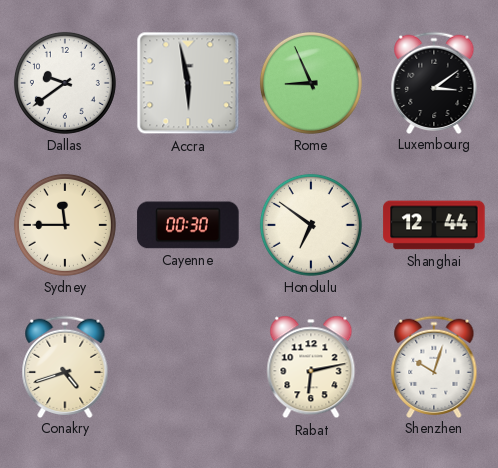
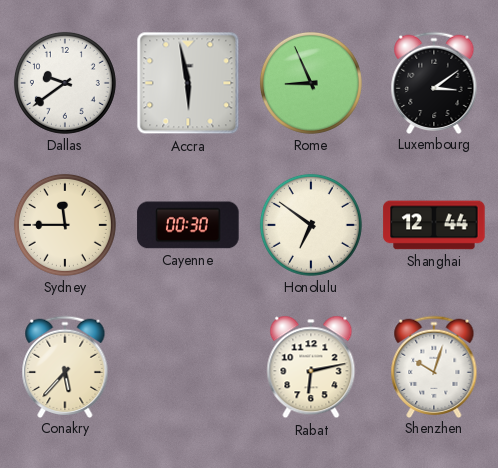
Conakry: 4:42 -> 5:37
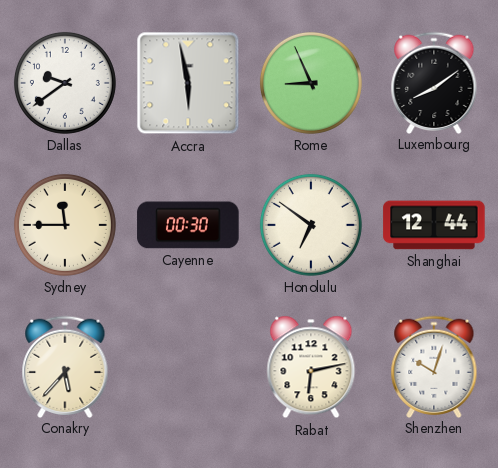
Luxembourg: 3:09 -> 8:09
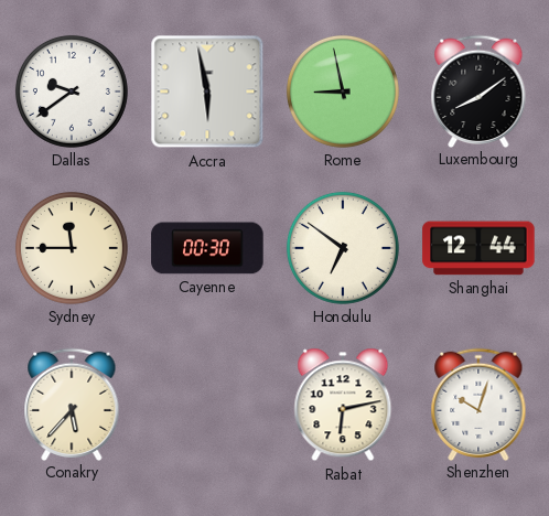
Rome: 8:56 -> 8:58
